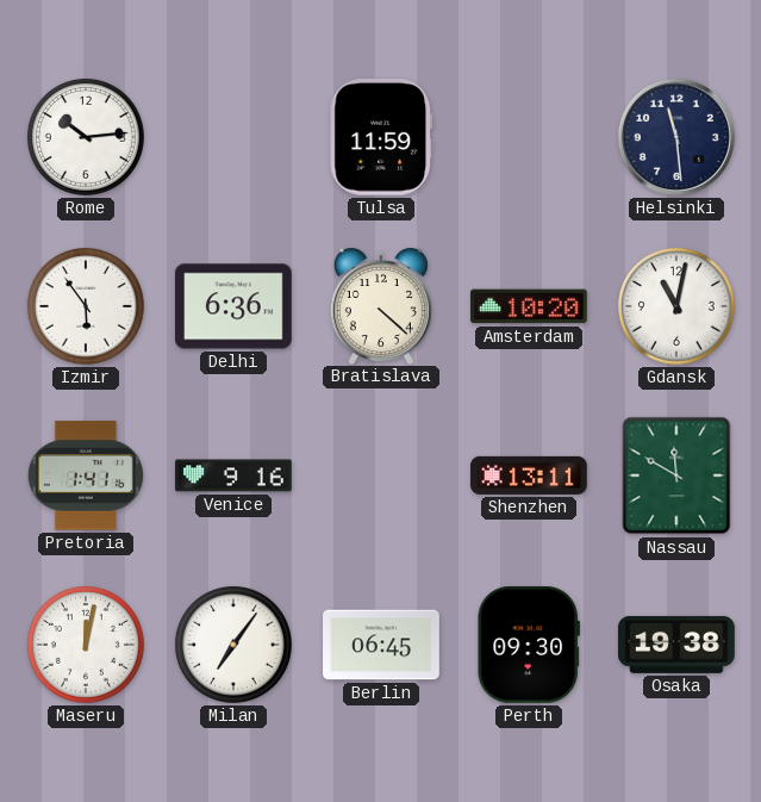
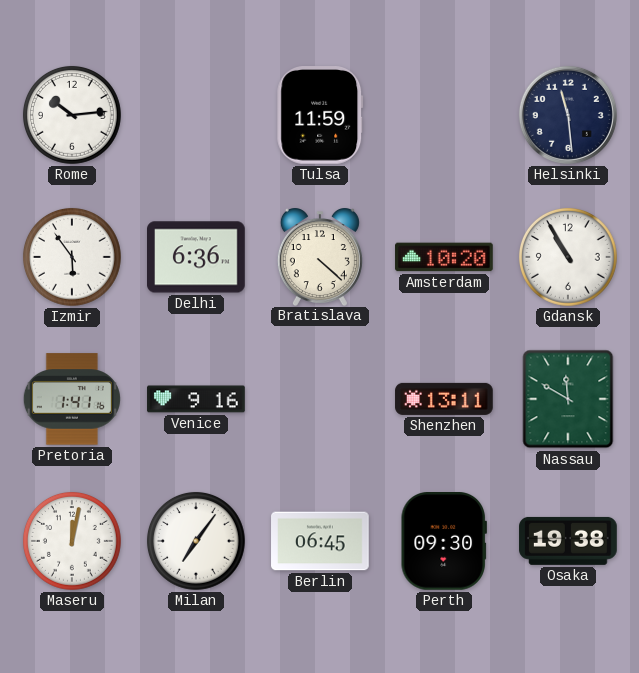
Gdansk: 11:02 -> 10:55
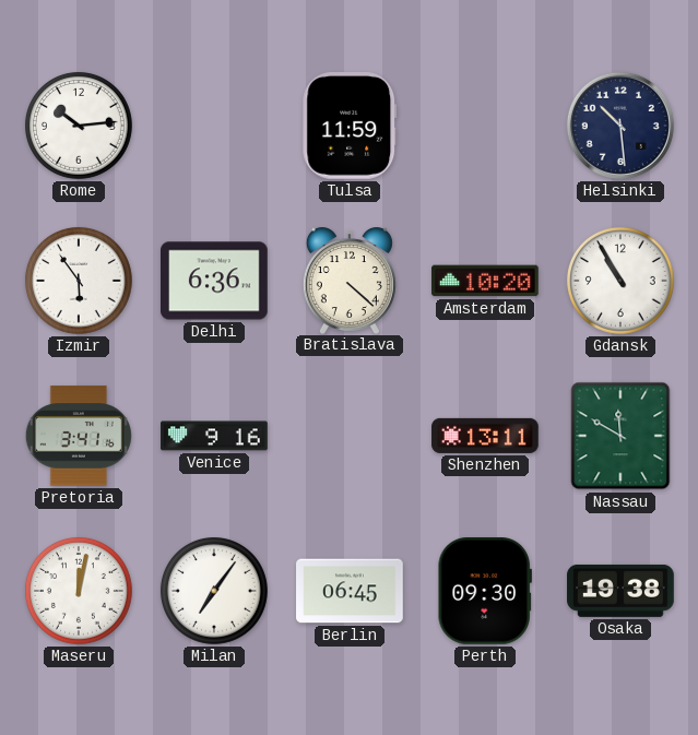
Helsinki: 11:29 -> 10:29
Pretoria: 1:41 -> 3:41
